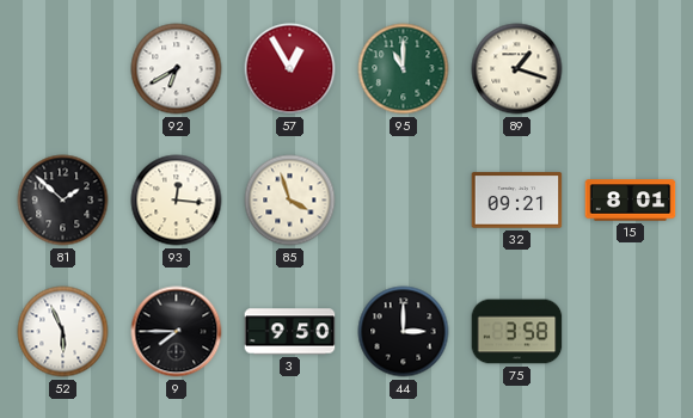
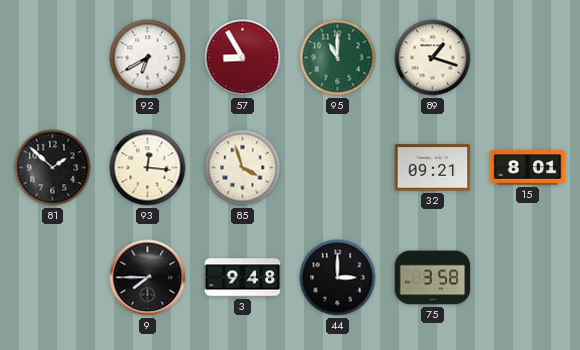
57: 12:55 -> 8:55
52: 5:56 -> none
3: 9:50 -> 9:48
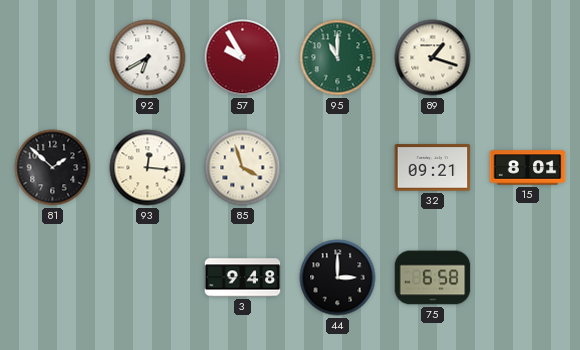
57: 8:55 -> 9:55
9: 7:45 -> none
75: 3:58 -> 6:58
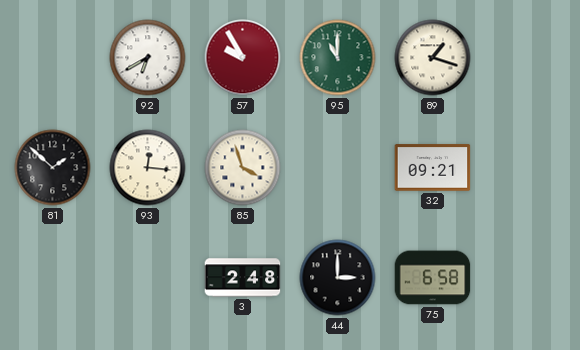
15: 8:01 -> none
3: 9:48 -> 2:48
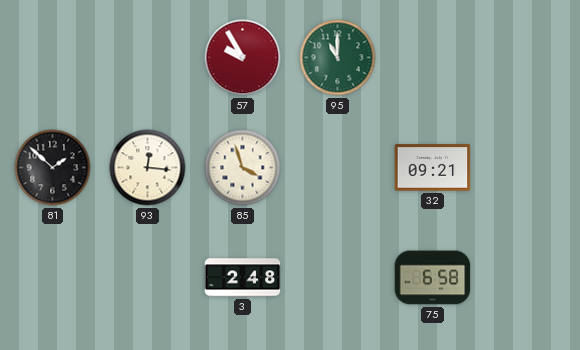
92: 6:40 -> none
89: 1:18 -> none
44: 3:00 -> none
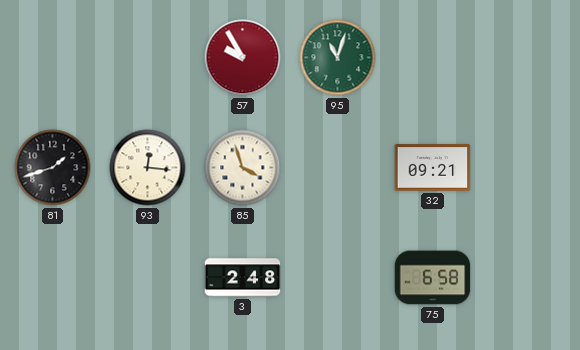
95: 11:00 -> 11:03
81: 1:52 -> 1:42
